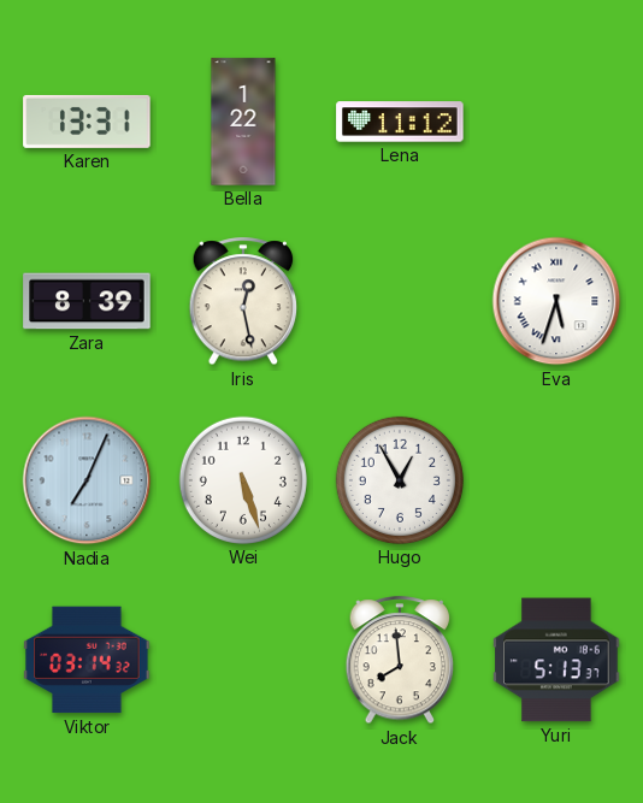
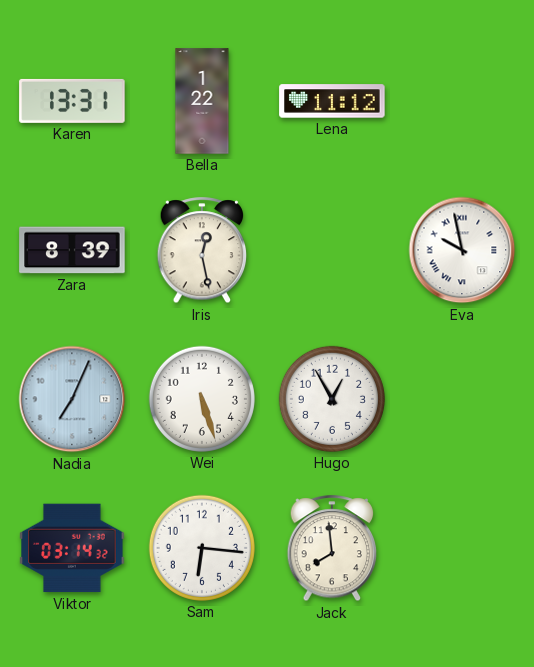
Eva: 5:33 -> 9:58
Sam: none -> 6:16
Yuri: 5:13 -> none
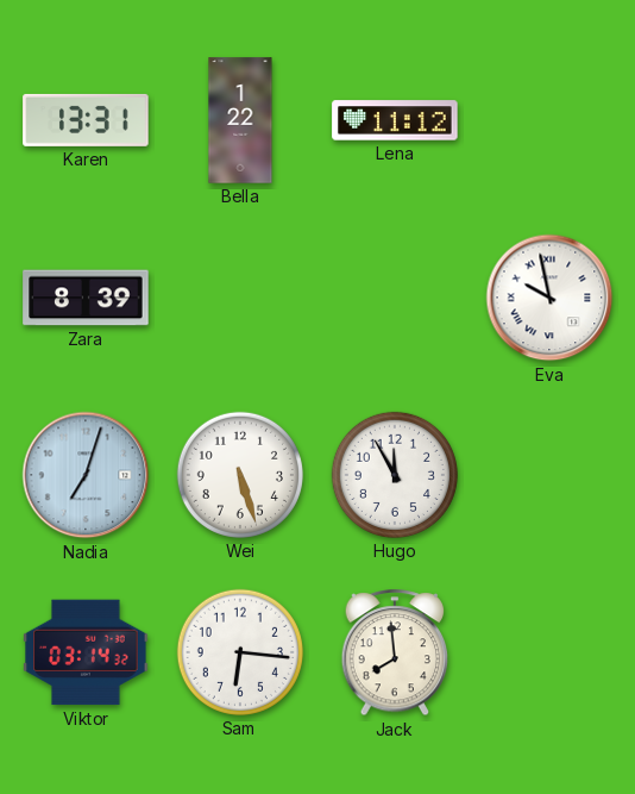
Iris: 12:28 -> none
Nadia: 7:04 -> 7:03
Hugo: 12:55 -> 11:55
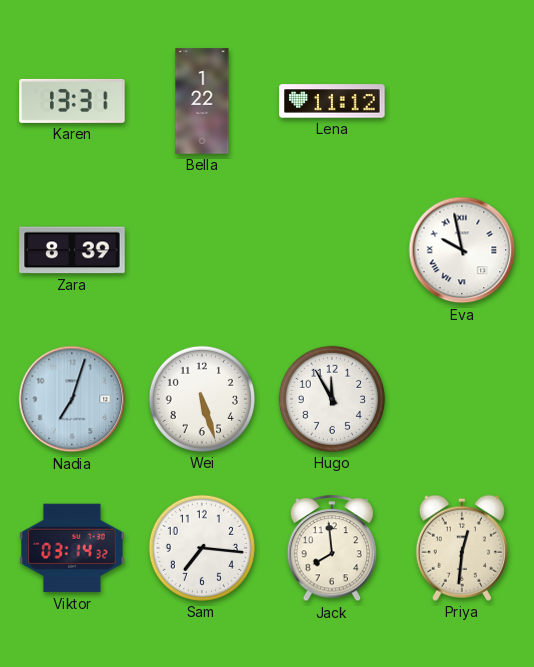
Sam: 6:16 -> 7:16
Priya: none -> 12:31
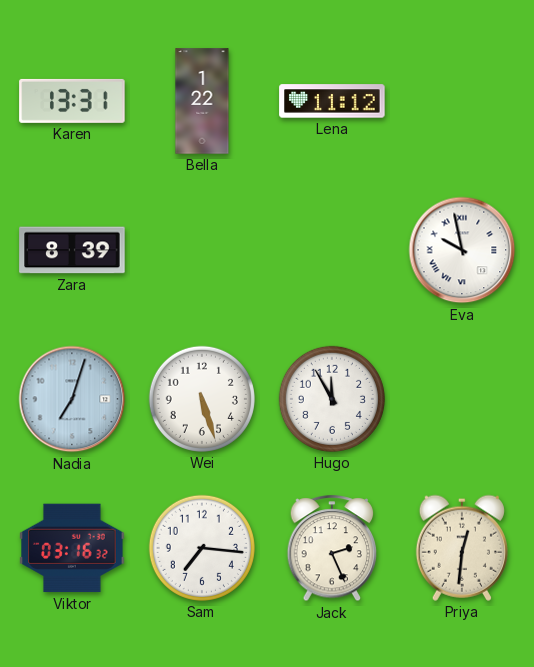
Viktor: 03:14 -> 03:16
Jack: 7:59 -> 2:26
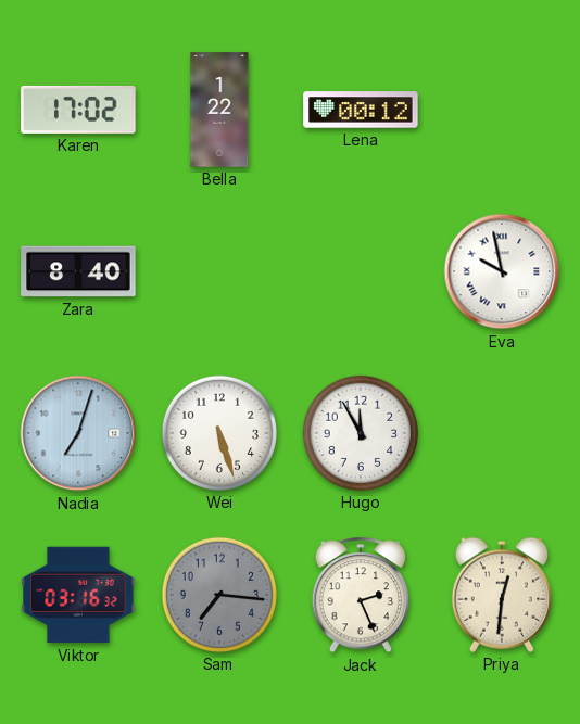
Karen: 13:31 -> 17:02
Lena: 11:12 -> 00:12
Zara: 8:39 -> 8:40
Sam dial: white -> grey
